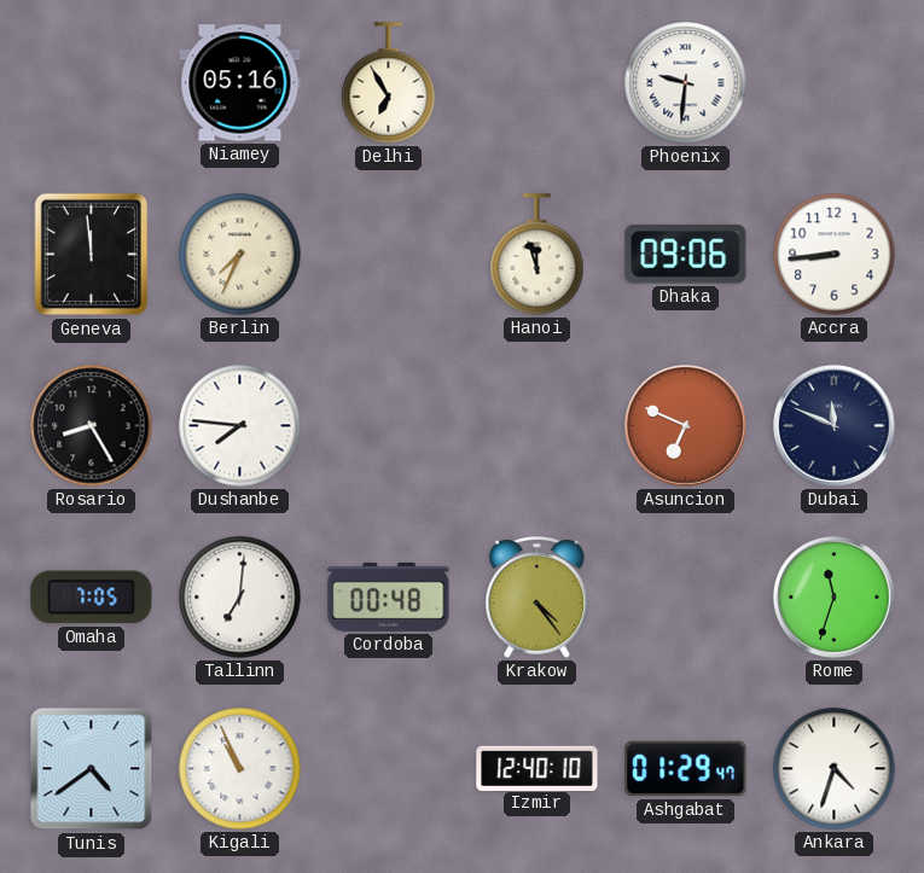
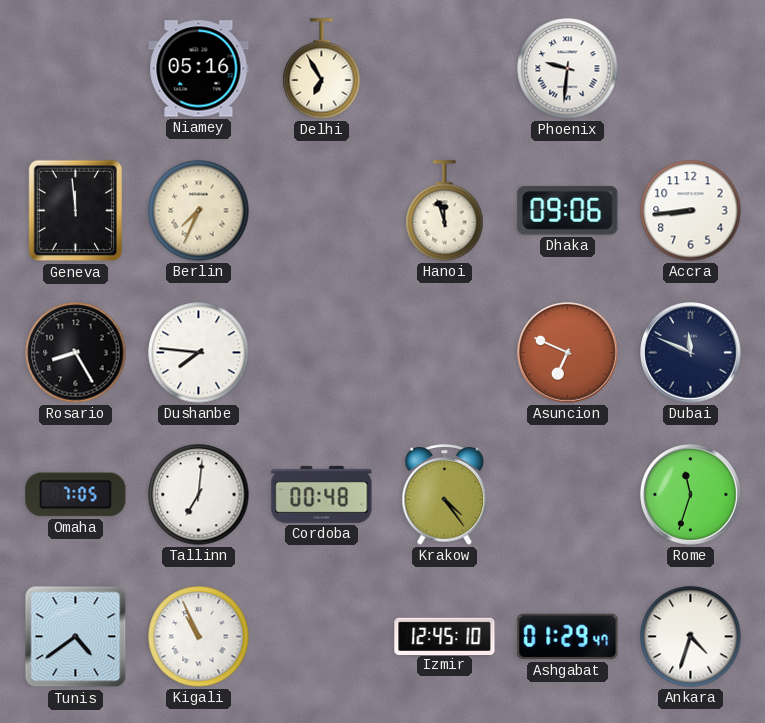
Izmir: 12:40 -> 12:45
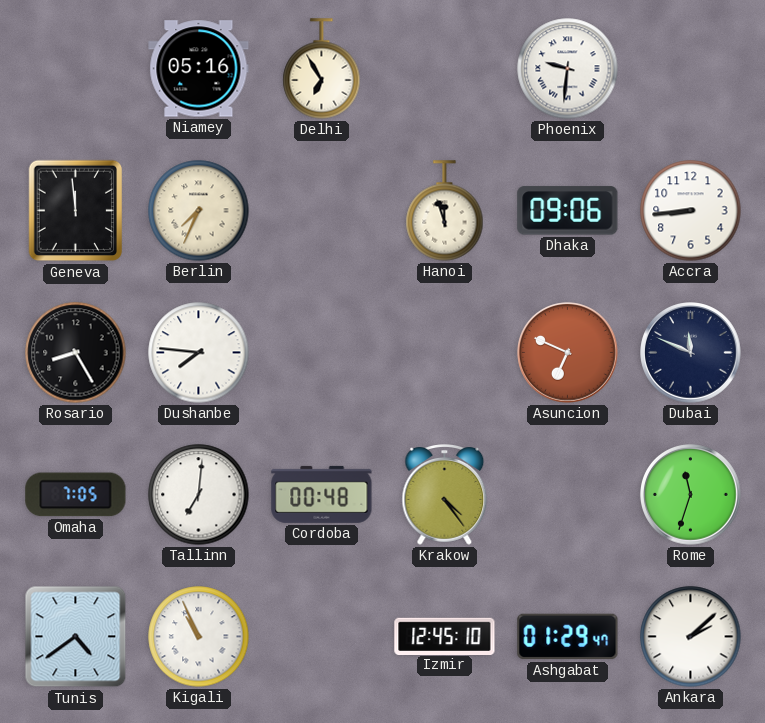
Ankara: 4:33 -> 2:08
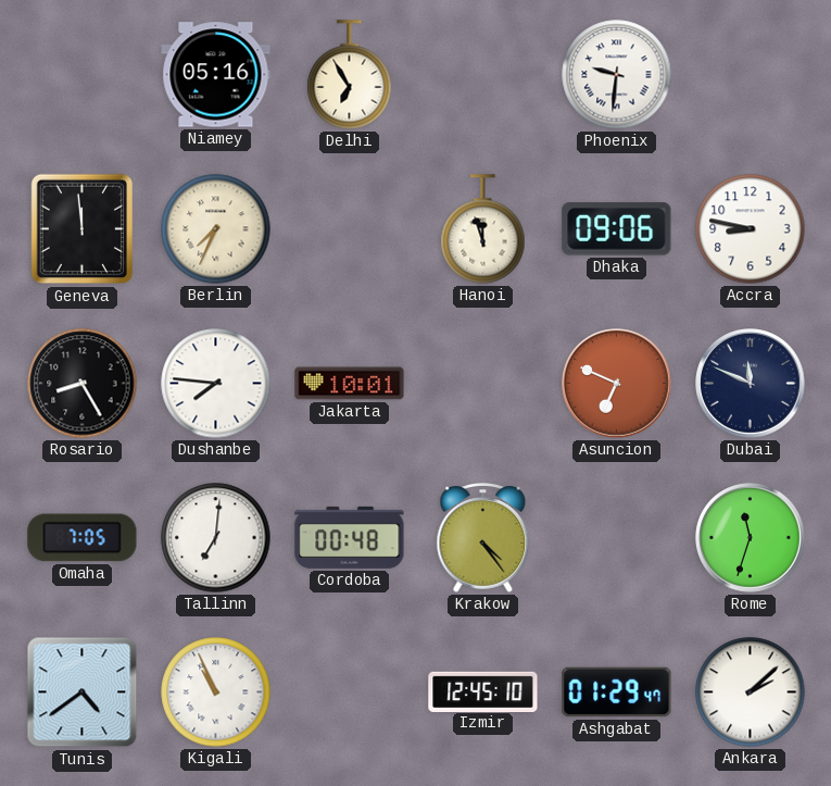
Accra: 8:44 -> 8:47
Jakarta: none -> 10:01
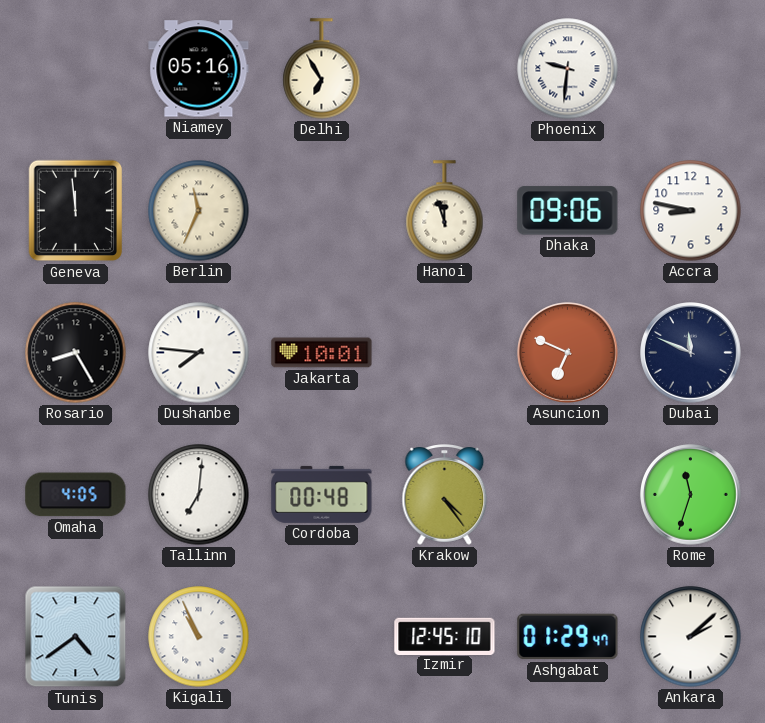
Berlin: 7:34 -> 11:34
Omaha: 7:05 -> 4:05
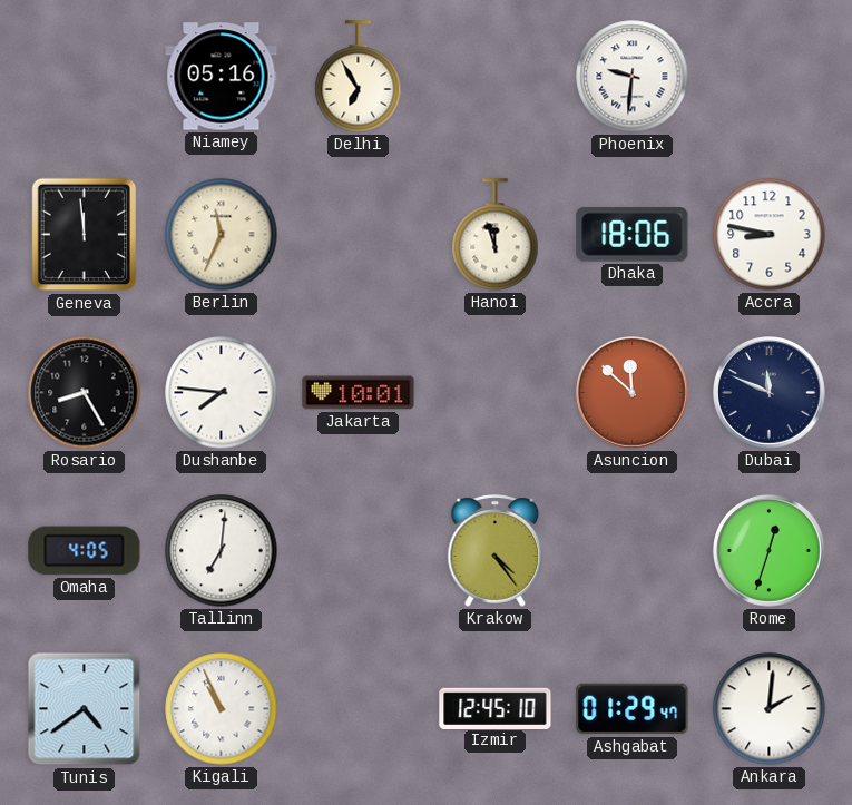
Dhaka: 09:06 -> 18:06
Asuncion: 6:49 -> 11:52
Cordoba: 00:48 -> none
Rome: 11:33 -> 12:33
Ankara: 2:08 -> 2:01
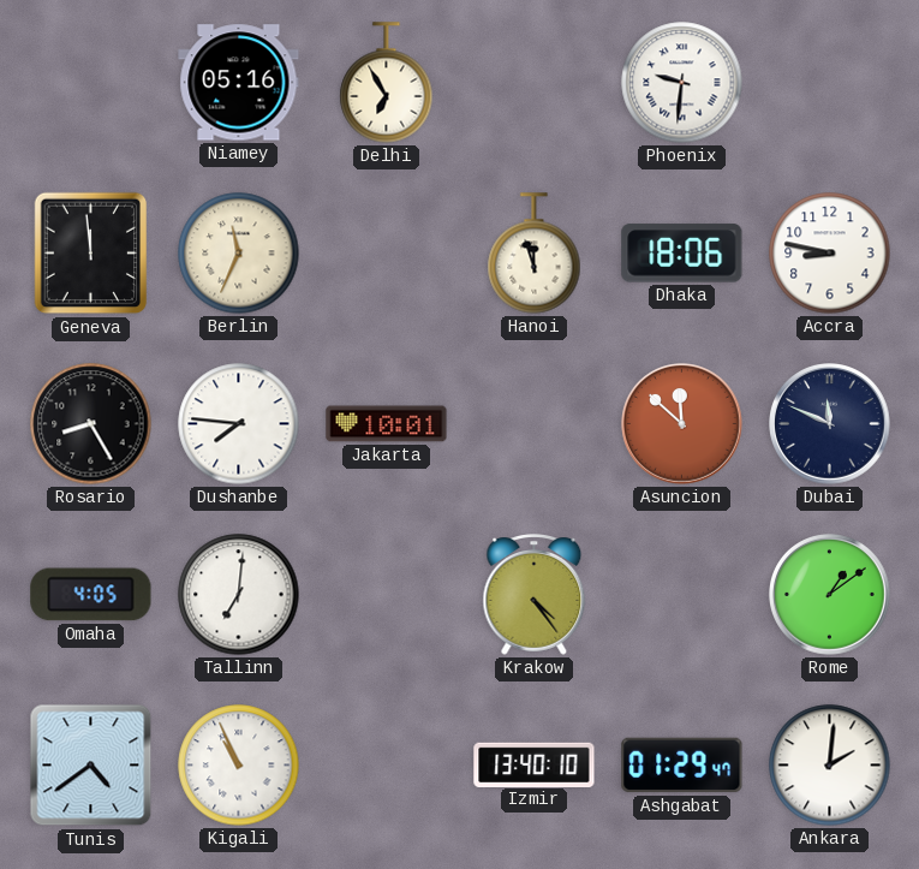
Rome: 12:33 -> 1:09
Izmir: 12:45 -> 13:40
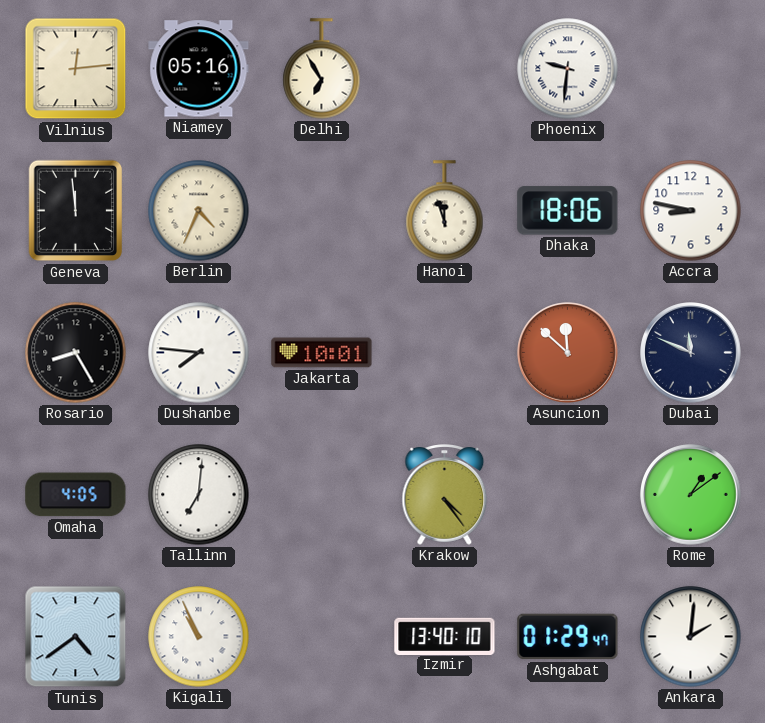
Vilnius: none -> 12:14
Berlin: 11:34 -> 4:34
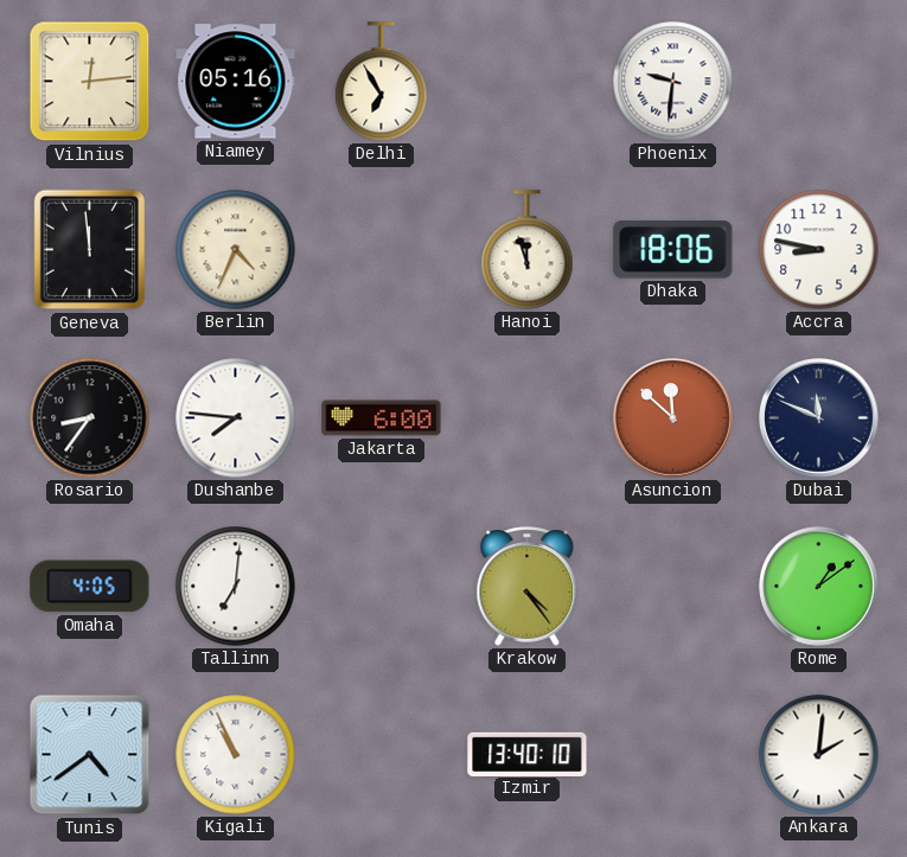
Rosario: 8:25 -> 8:36
Jakarta: 10:01 -> 6:00
Ashgabat: 01:29 -> none
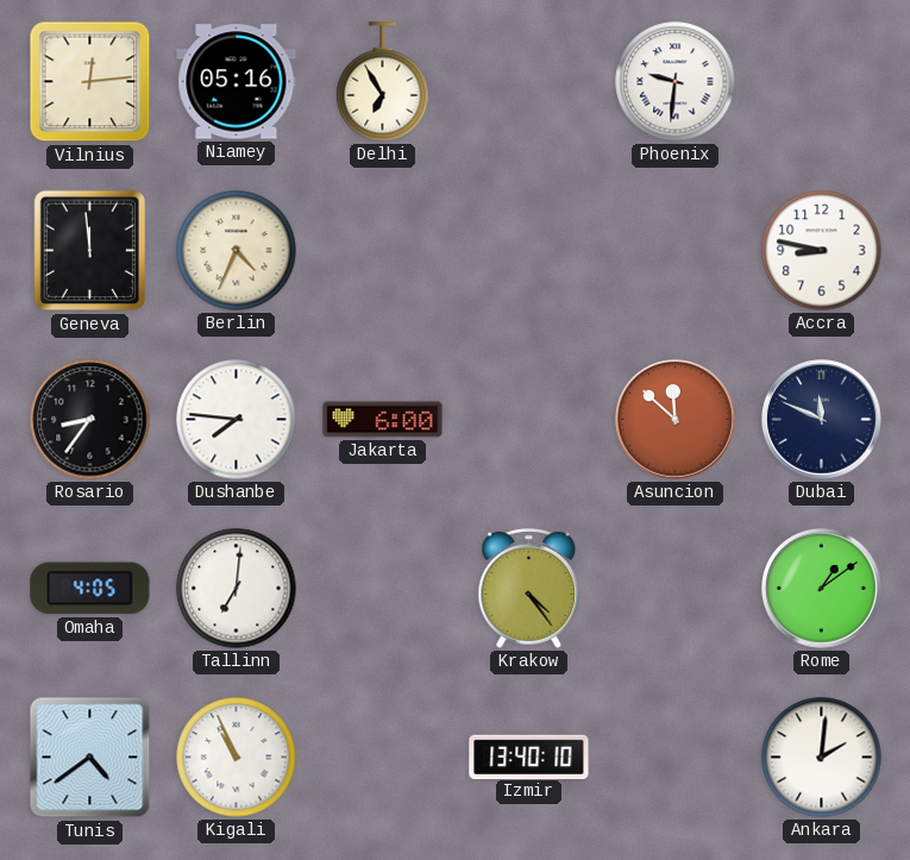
Hanoi: 11:57 -> none
Dhaka: 18:06 -> none
